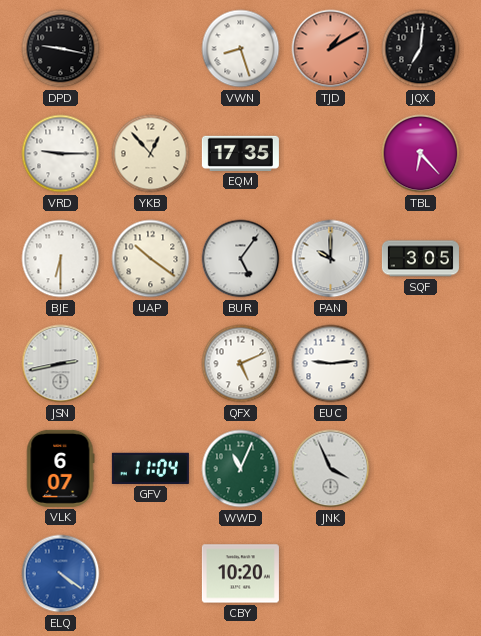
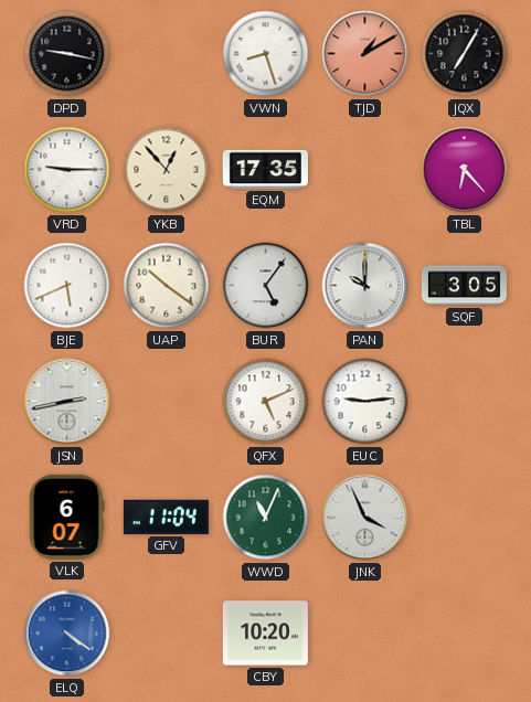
JQX: 7:01 -> 7:05
BJE: 6:30 -> 5:41
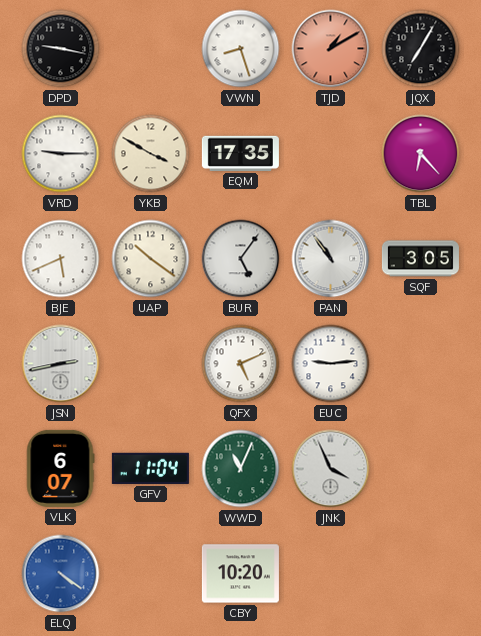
YKB: 12:53 -> 3:50
PAN: 10:00 -> 10:54
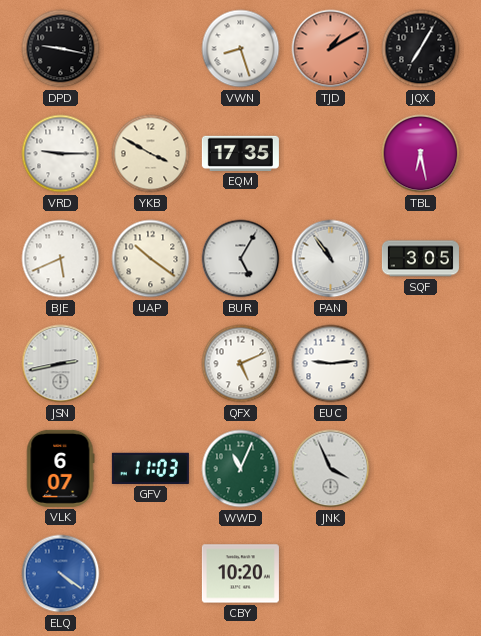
TBL: 6:23 -> 6:28
BUR: 5:06 -> 5:05
GFV: 11:04 -> 11:03
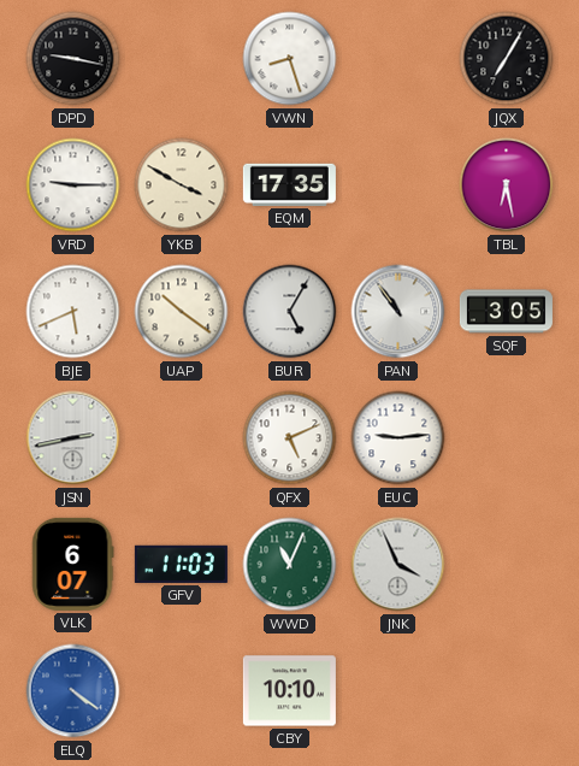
TJD: 1:10 -> none
CBY: 10:20 -> 10:10
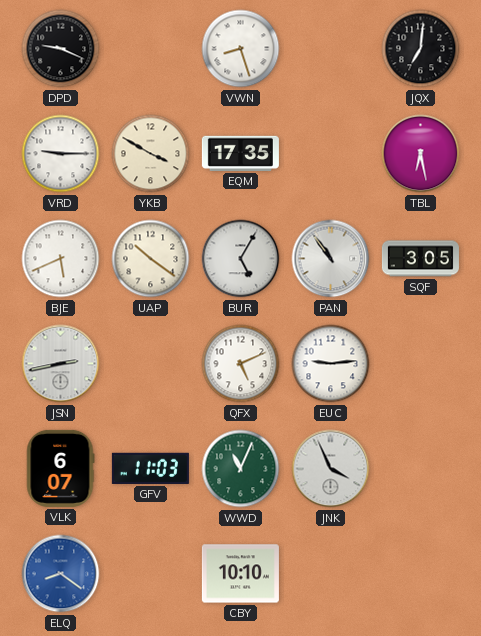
DPD: 9:17 -> 9:19
JQX: 7:05 -> 7:01
ELQ: 4:21 -> 8:21
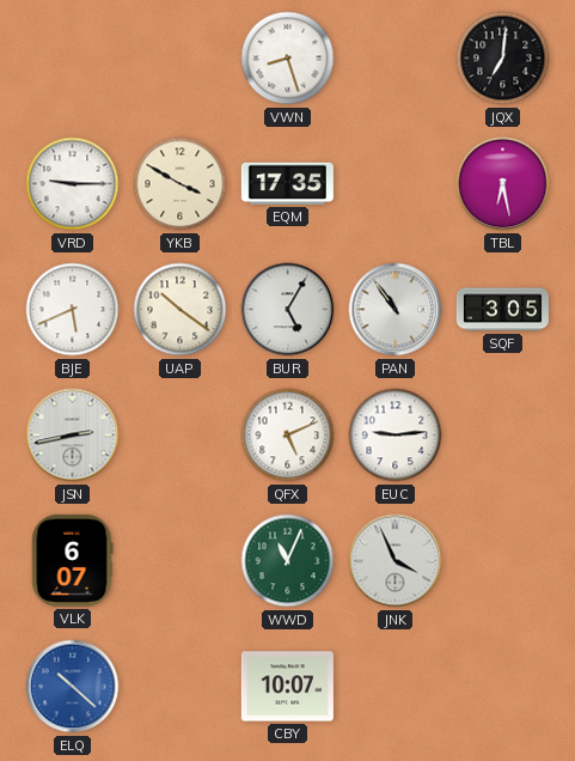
DPD: 9:19 -> none
GFV: 11:03 -> none
ELQ: 8:21 -> 10:22
CBY: 10:10 -> 10:07
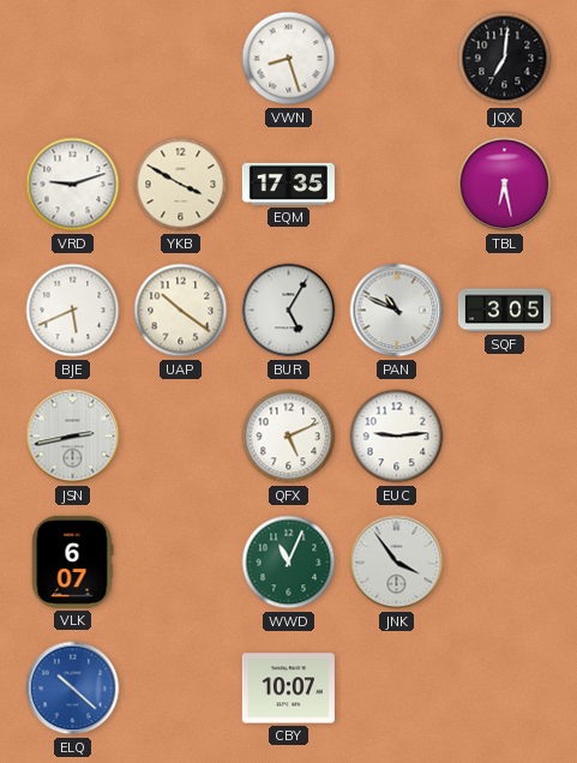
VRD: 9:15 -> 9:12
PAN: 10:54 -> 10:49
JNK: 3:56 -> 3:54
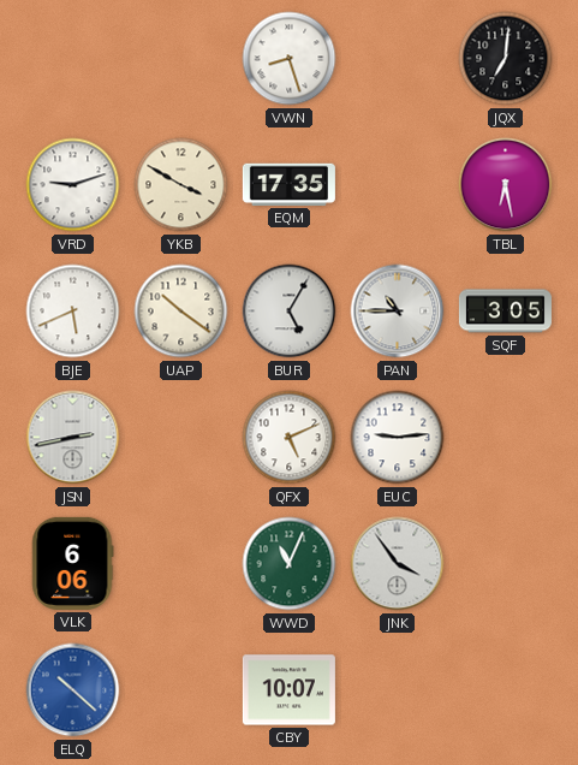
PAN: 10:49 -> 10:45
VLK: 6:07 -> 6:06
